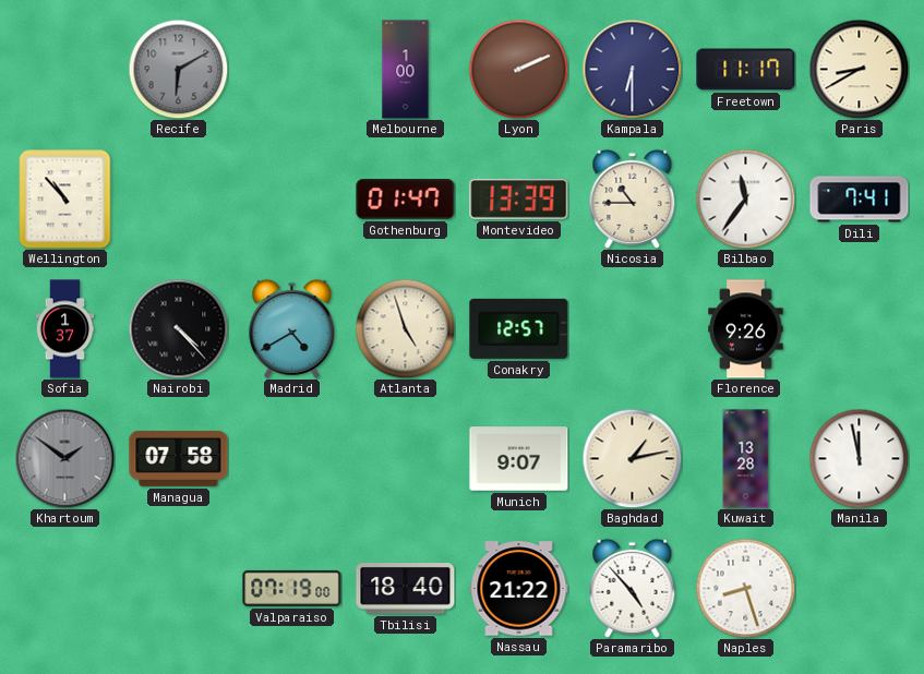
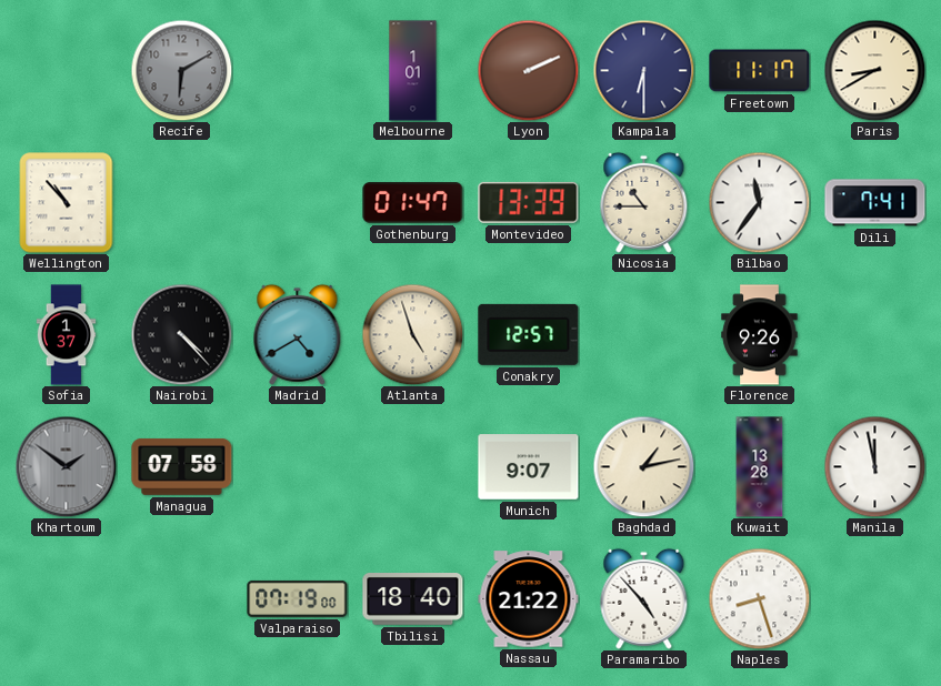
Melbourne: 1:00 -> 1:01
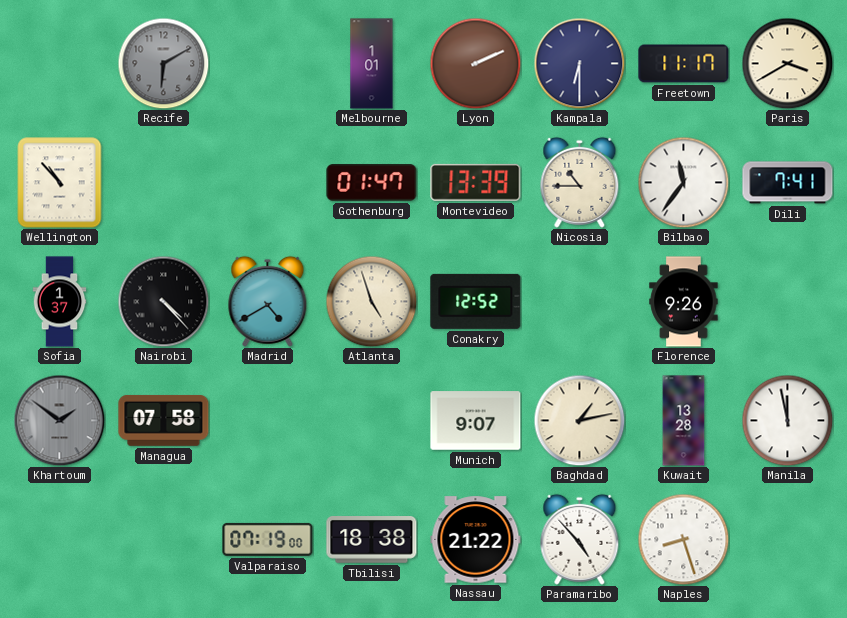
Paris: 8:40 -> 3:40
Conakry: 12:57 -> 12:52
Tbilisi: 18:40 -> 18:38
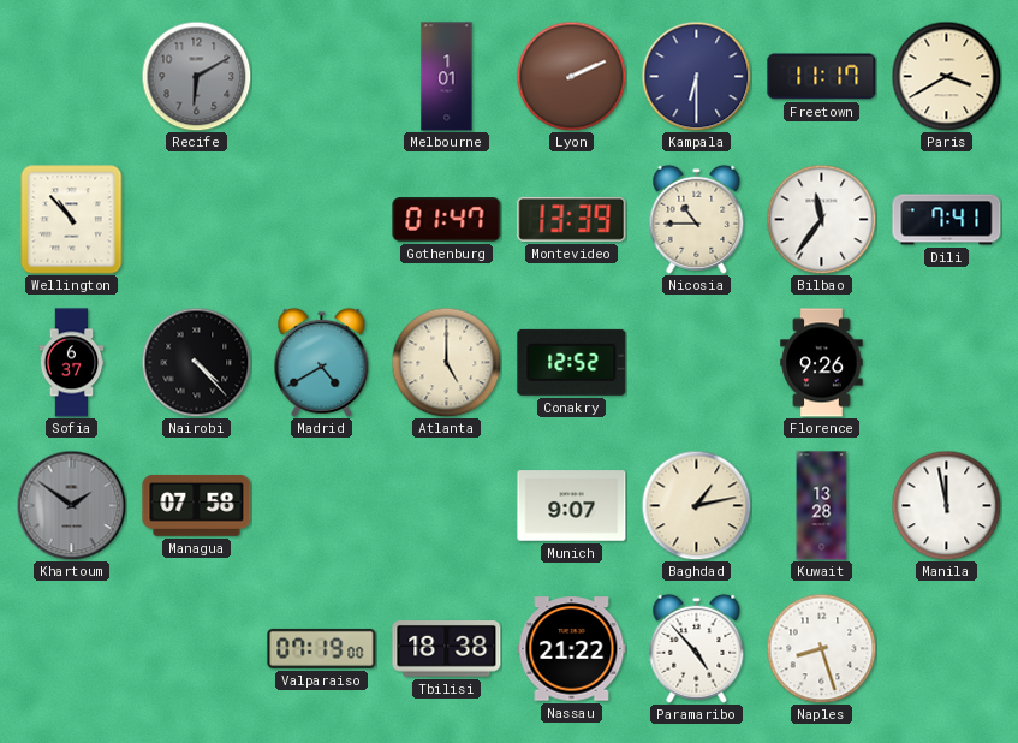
Sofia: 1:37 -> 6:37
Atlanta: 4:57 -> 5:00
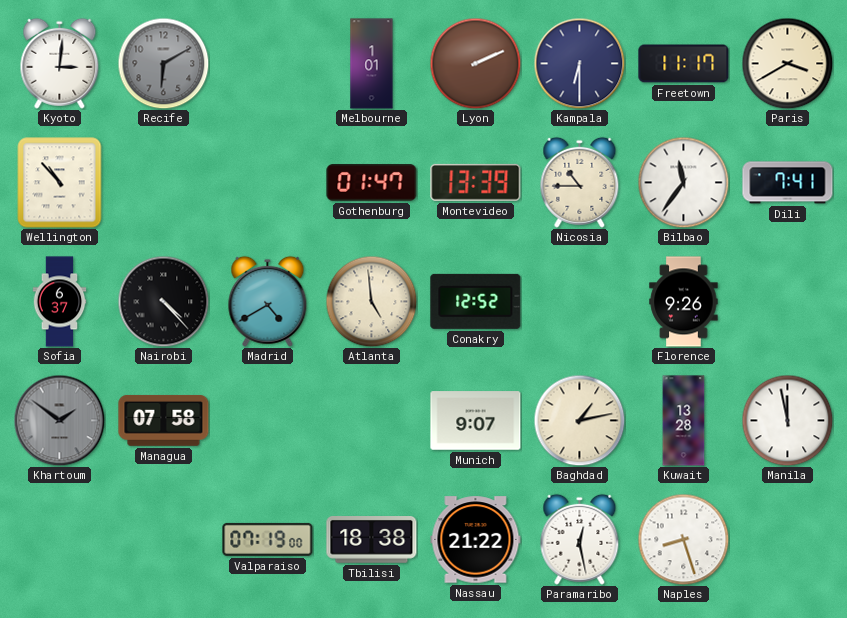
Kyoto: none -> 3:01
Atlanta: 5:00 -> 4:59
Paramaribo: 4:53 -> 12:28
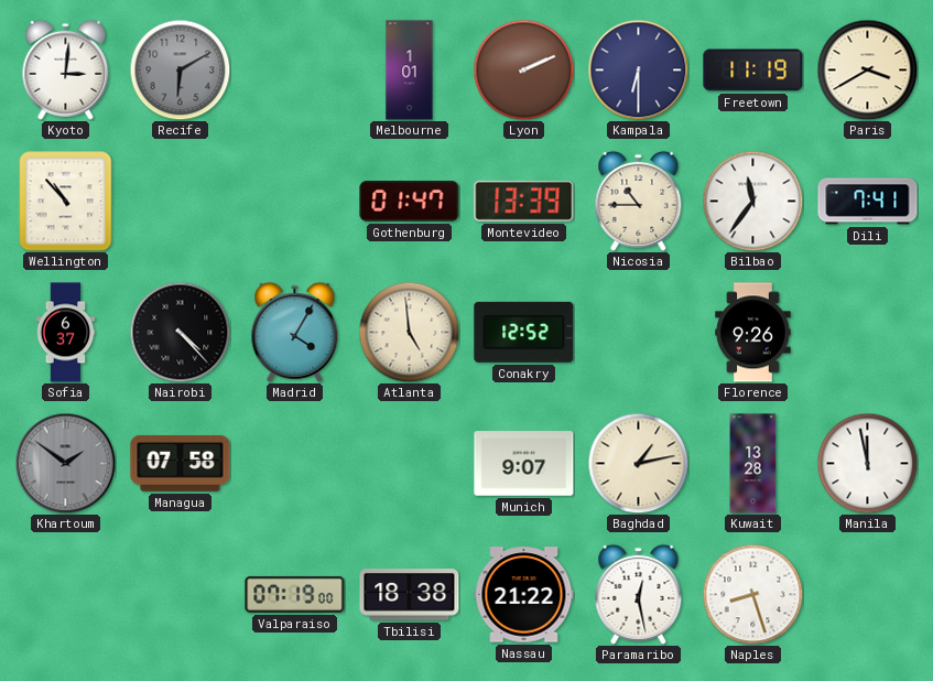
Freetown: 11:17 -> 11:19
Madrid: 4:40 -> 4:05
